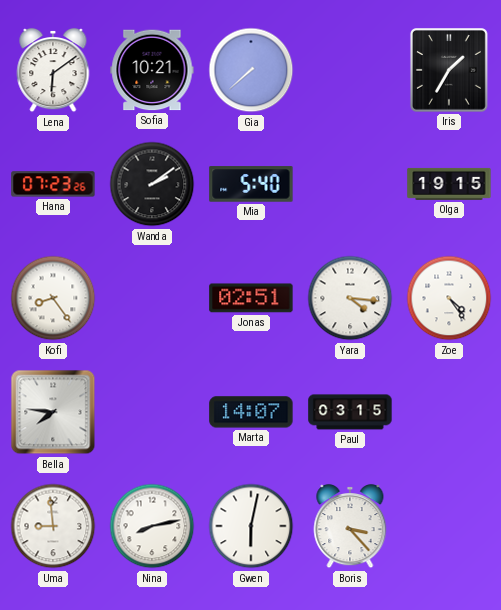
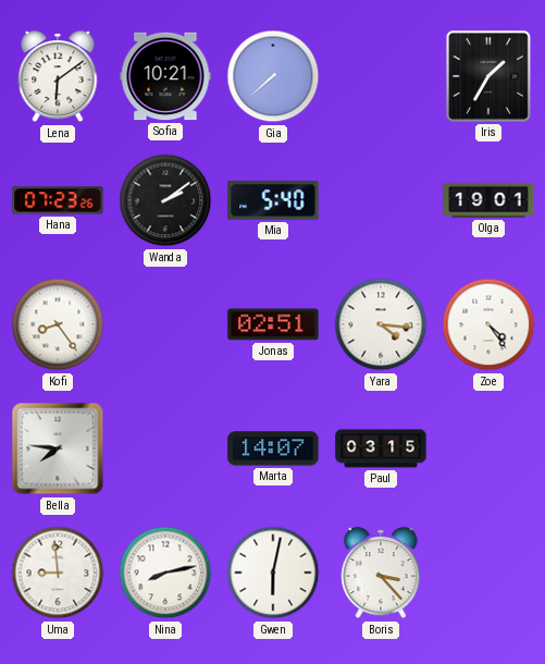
Olga: 19:15 -> 19:01
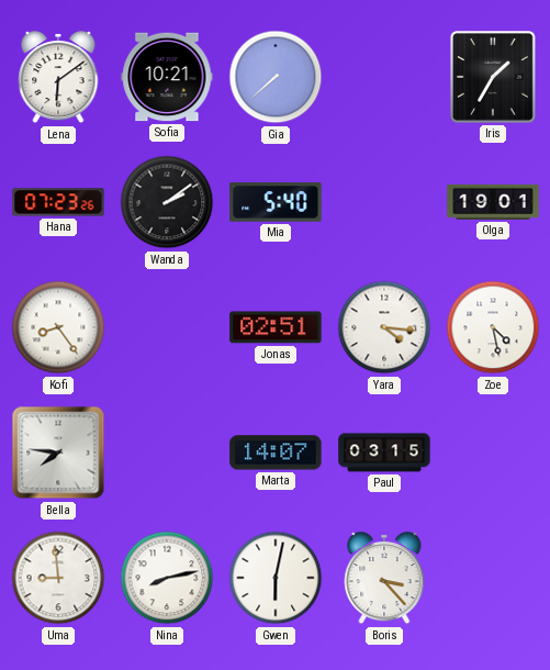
Zoe: 4:24 -> 4:28
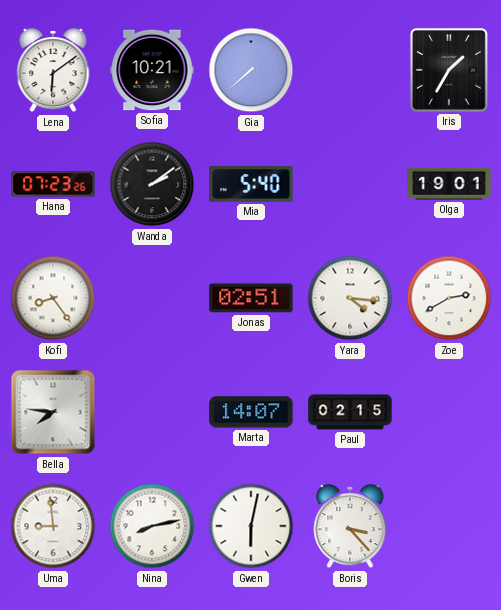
Zoe: 4:28 -> 2:40
Paul: 03:15 -> 02:15
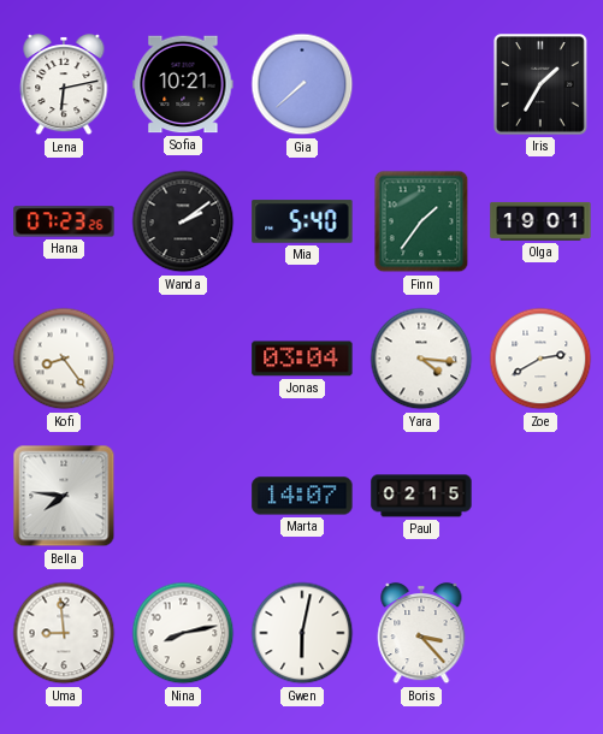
Lena: 6:09 -> 6:13
Finn: none -> 1:36
Jonas: 02:51 -> 03:04
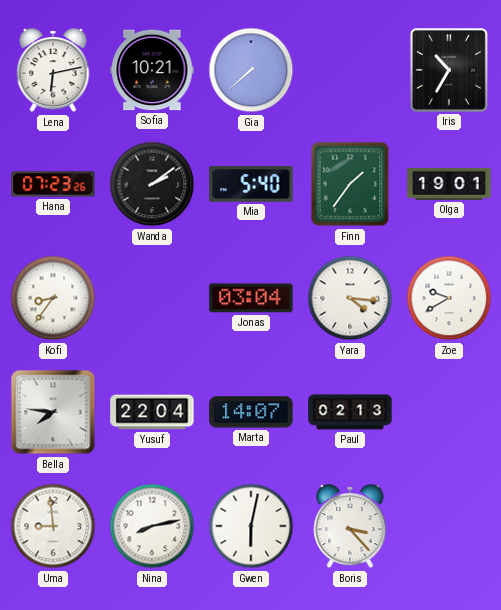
Iris: 1:35 -> 10:35
Kofi: 8:24 -> 8:36
Zoe: 2:40 -> 9:40
Yusuf: none -> 22:04
Paul: 02:15 -> 02:13
